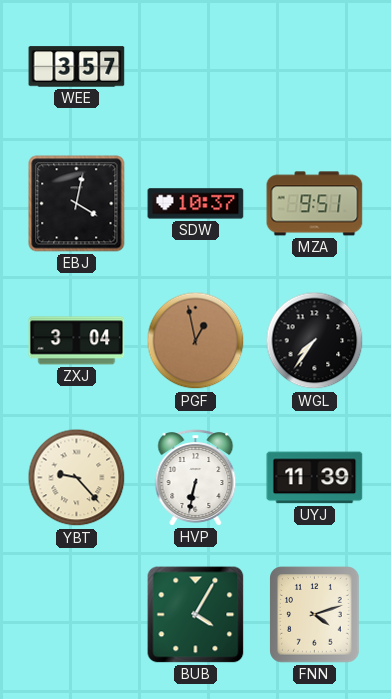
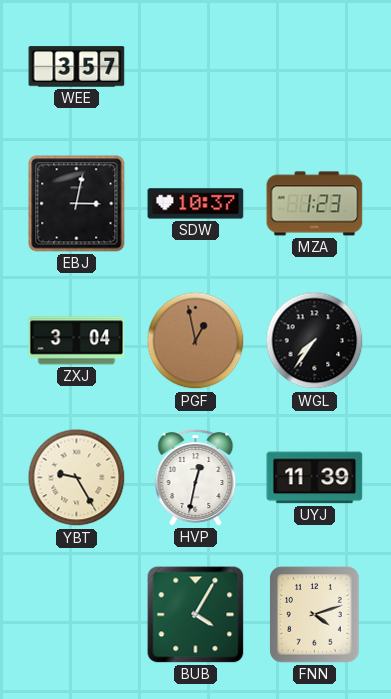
EBJ: 4:02 -> 3:02
MZA: 9:51 -> 1:23
YBT: 9:23 -> 9:25
HVP: 6:32 -> 12:32
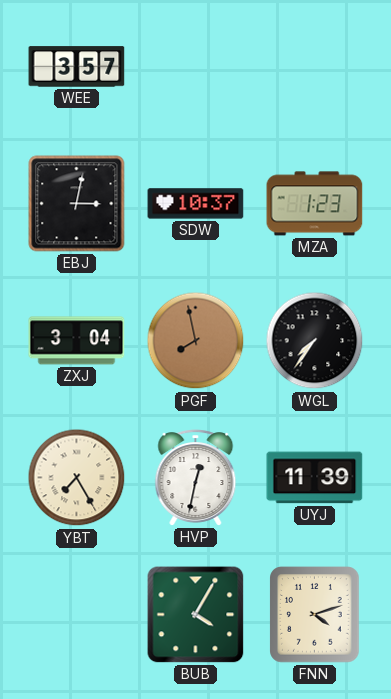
PGF: 12:58 -> 7:58
YBT: 9:25 -> 7:25
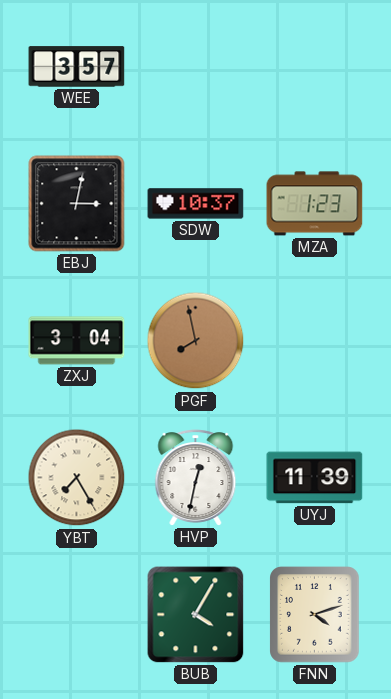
WGL: 7:36 -> none
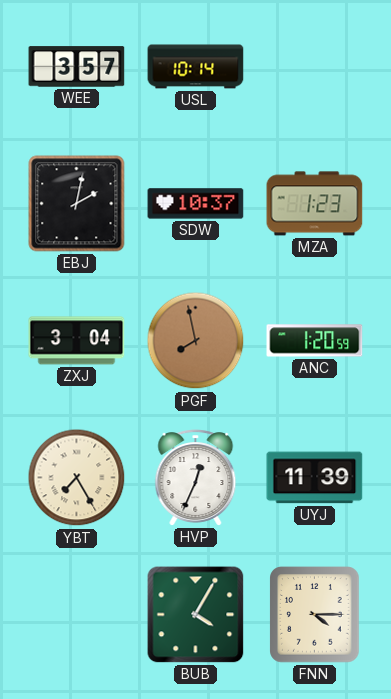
USL: none -> 10:14
EBJ: 3:02 -> 2:02
ANC: none -> 1:20
HVP: 12:32 -> 12:34
FNN: 4:12 -> 4:15
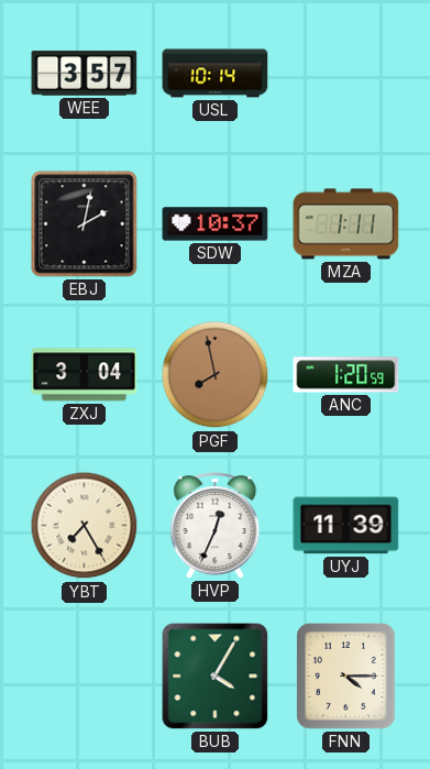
MZA: 1:23 -> 1:11
